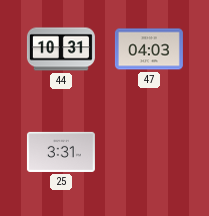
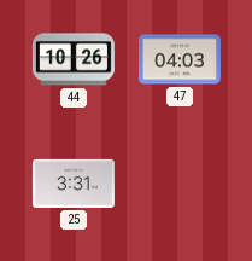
44: 10:31 -> 10:26
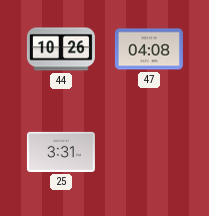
47: 04:03 -> 04:08
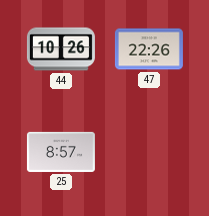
47: 04:08 -> 22:26
25: 3:31 -> 8:57
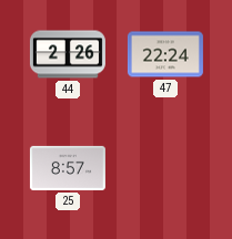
44: 10:26 -> 2:26
47: 22:26 -> 22:24
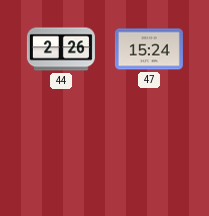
47: 22:24 -> 15:24
25: 8:57 -> none
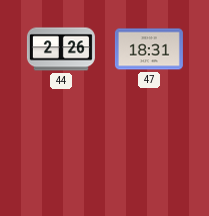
47: 15:24 -> 18:31
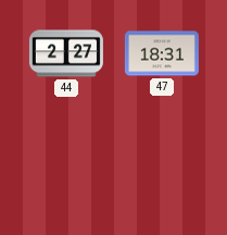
44: 2:26 -> 2:27
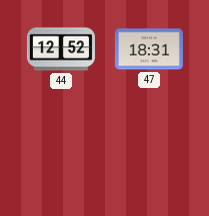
44: 2:27 -> 12:52
